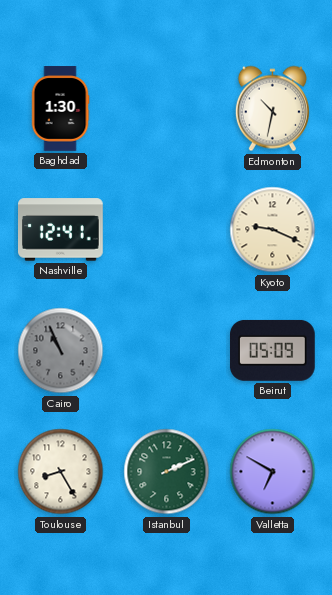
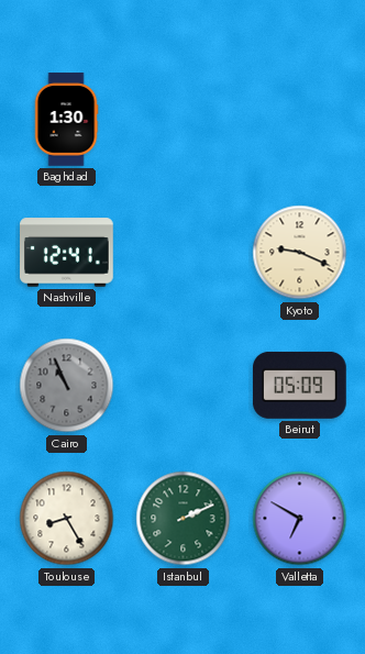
Edmonton: 10:32 -> none
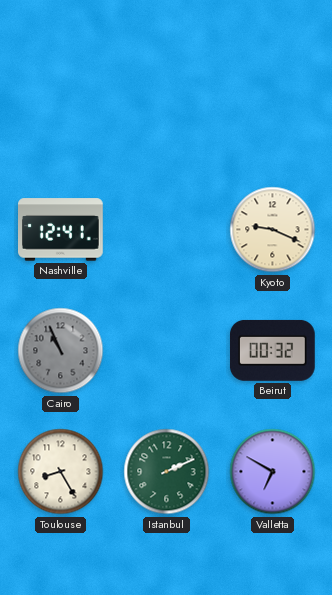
Baghdad: 1:30 -> none
Beirut: 05:09 -> 00:32
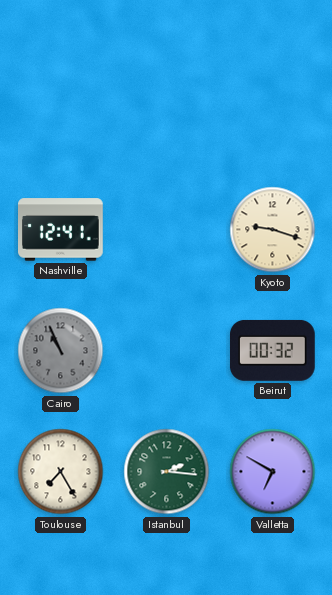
Kyoto: 9:19 -> 9:18
Toulouse: 8:25 -> 7:25
Istanbul: 2:11 -> 2:16
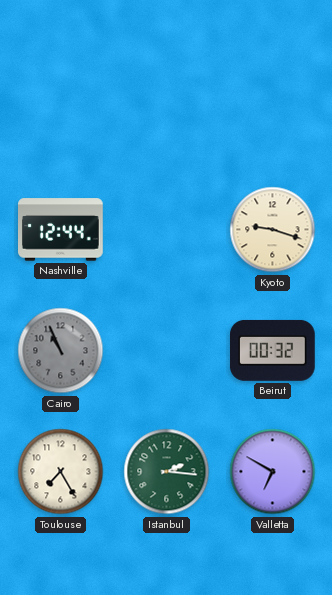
Nashville: 12:41 -> 12:44
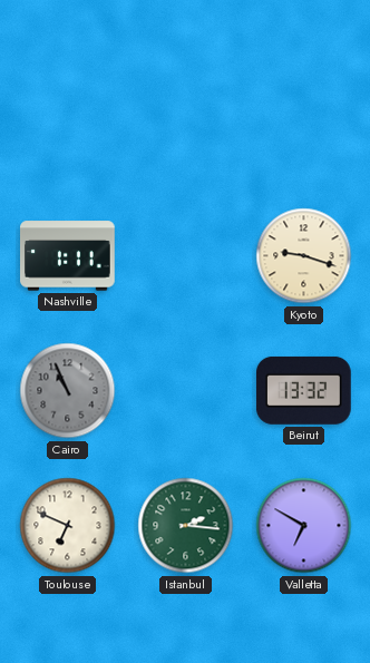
Nashville: 12:44 -> 1:11
Beirut: 00:32 -> 13:32
Toulouse: 7:25 -> 6:49
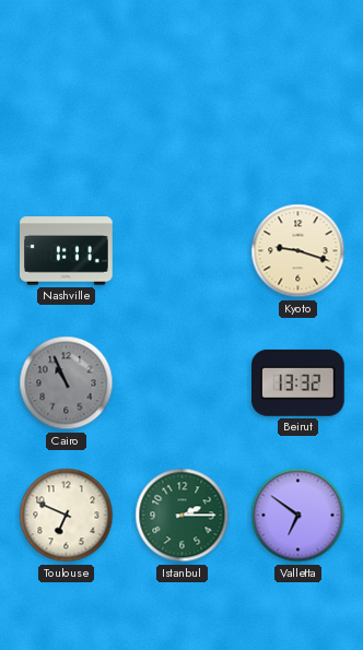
Istanbul: 2:16 -> 2:15
Valletta: 6:50 -> 6:51
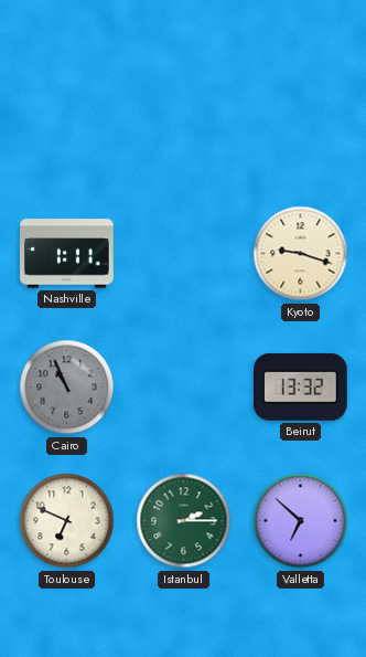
Valletta: 6:51 -> 6:52
